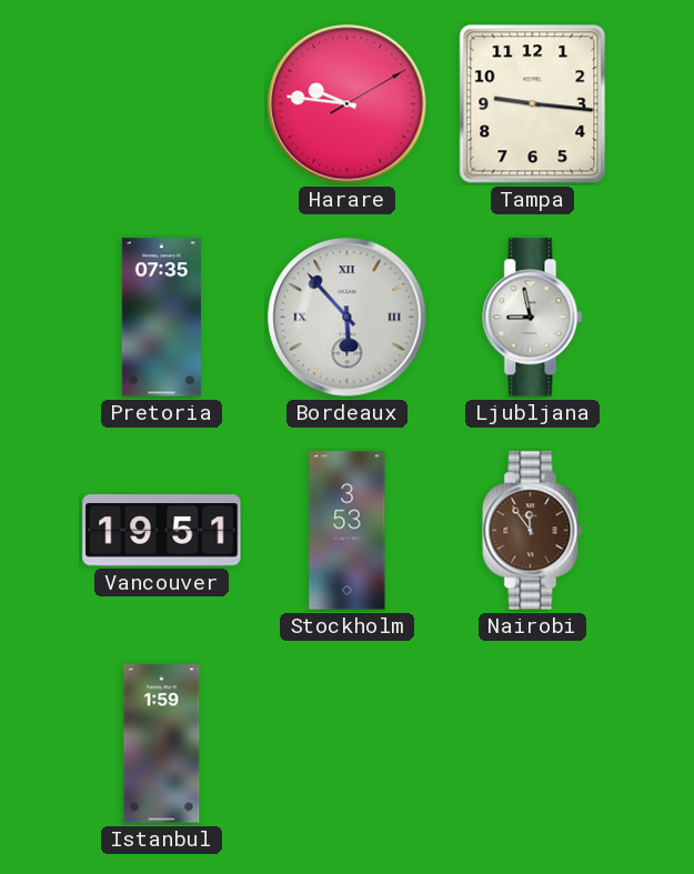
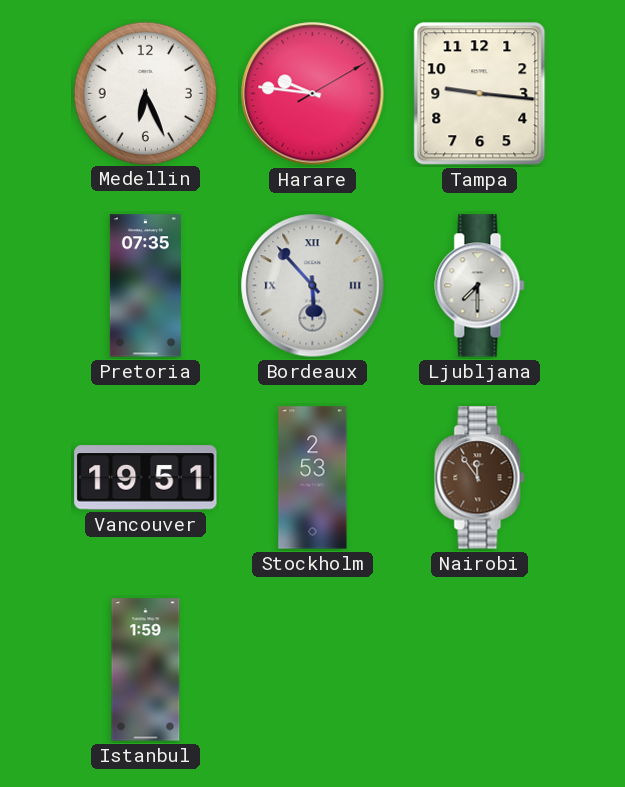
Medellin: none -> 6:26
Ljubljana: 8:58 -> 7:30
Stockholm: 3:53 -> 2:53
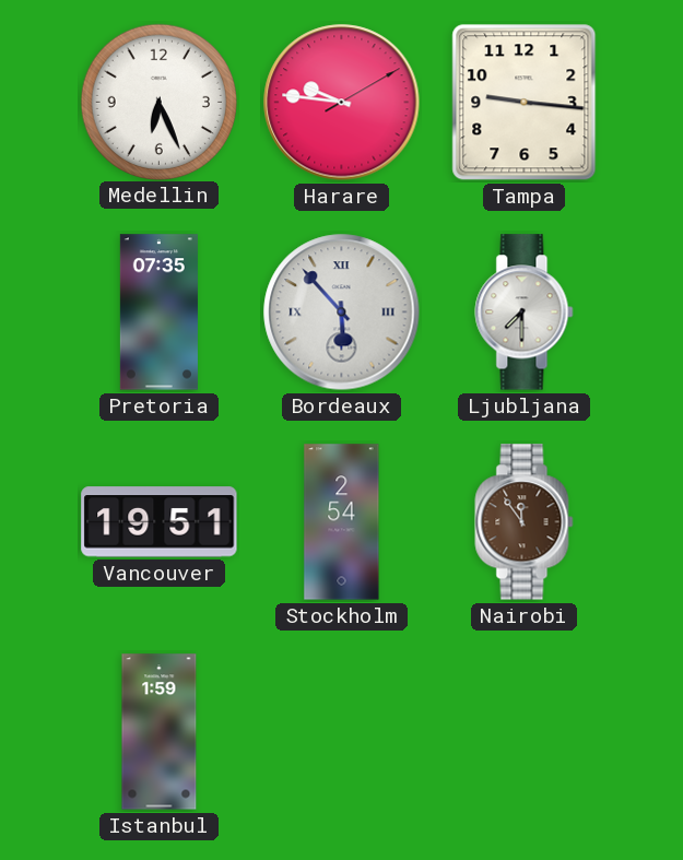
Stockholm: 2:53 -> 2:54
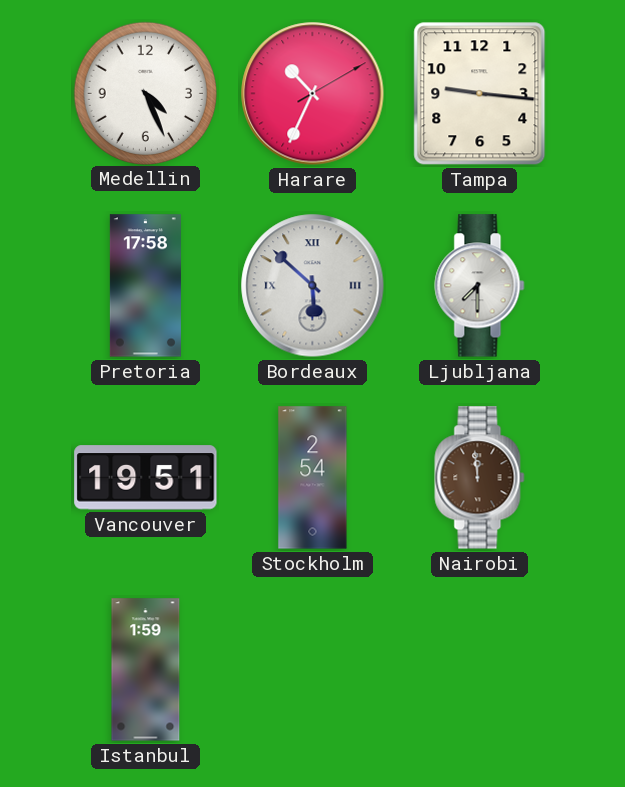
Medellin: 6:26 -> 4:26
Harare: 9:46 -> 10:34
Pretoria: 07:35 -> 17:58
Bordeaux: 5:53 -> 5:52
Nairobi: 11:54 -> 11:59
